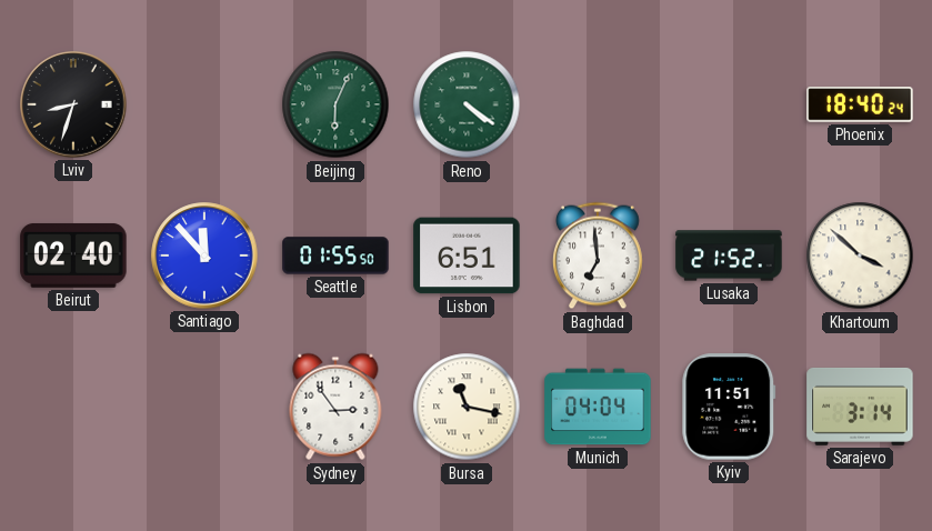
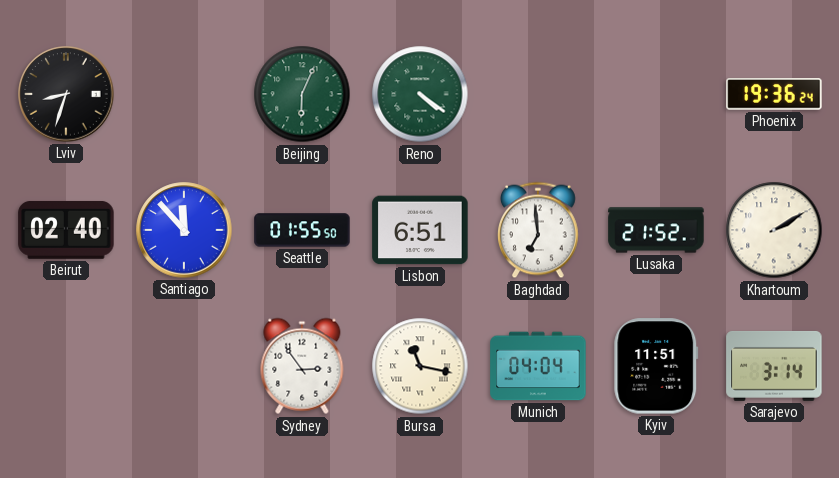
Phoenix: 18:40 -> 19:36
Khartoum: 3:52 -> 2:10
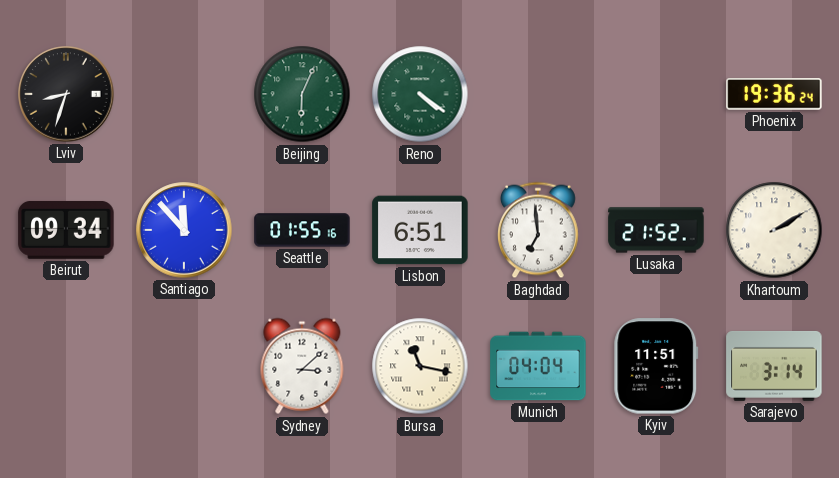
Beirut: 02:40 -> 09:34
Seattle: 01:55:50 -> 01:55:16
Sydney: 2:54 -> 3:08
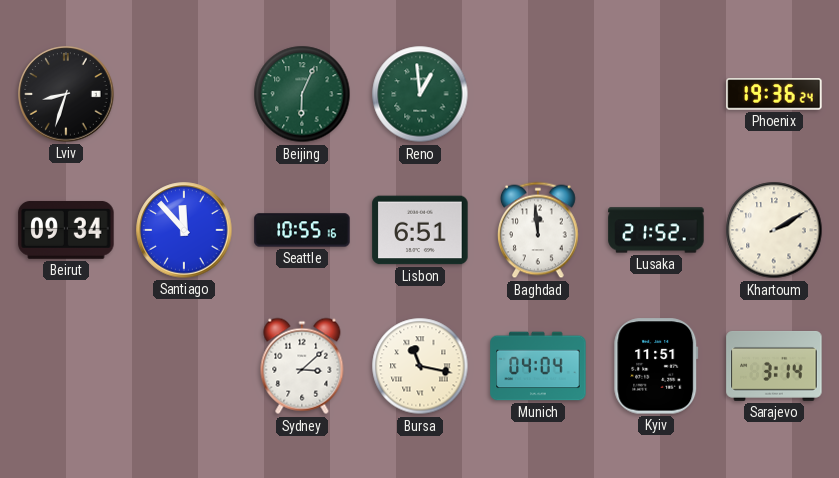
Reno: 4:21 -> 12:59
Seattle: 01:55 -> 10:55
Baghdad: 6:59 -> 11:59
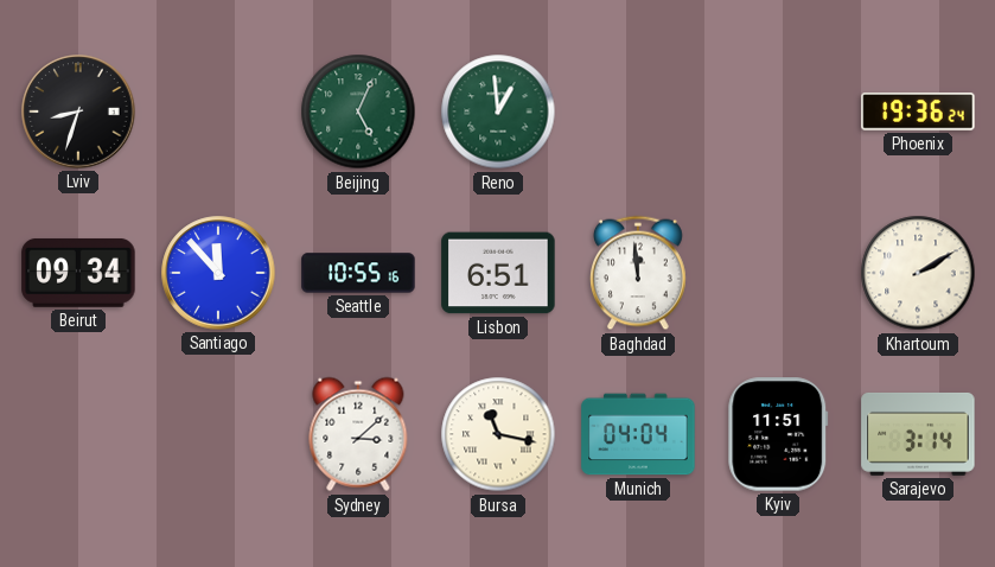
Beijing: 6:04 -> 5:04
Lusaka: 21:52 -> none
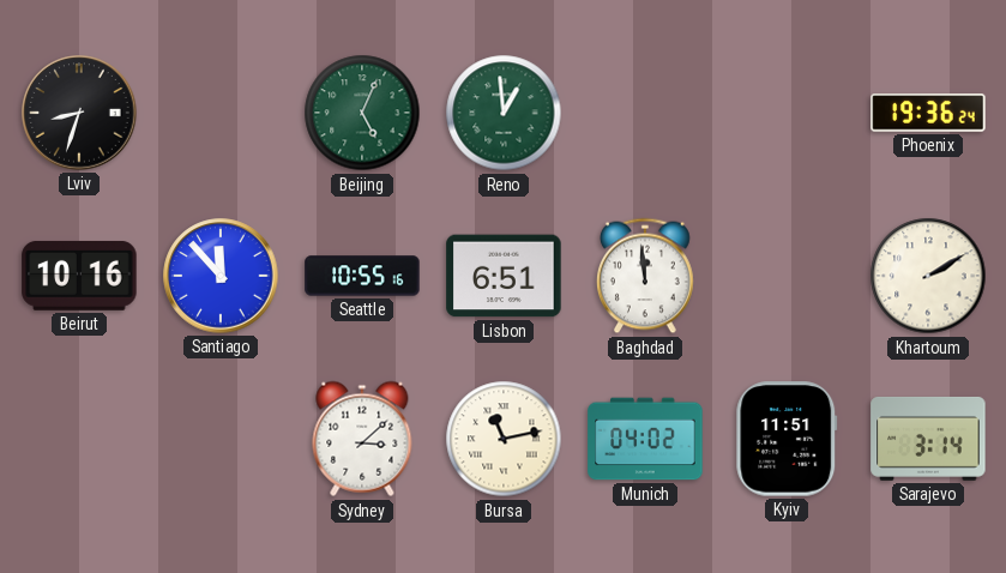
Beirut: 09:34 -> 10:16
Bursa: 11:17 -> 11:13
Munich: 04:04 -> 04:02
